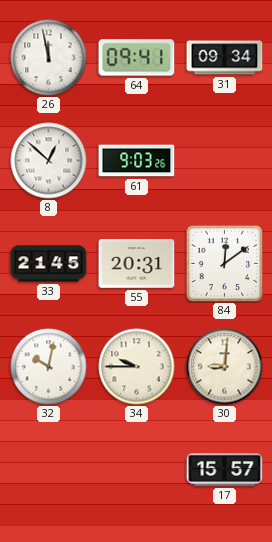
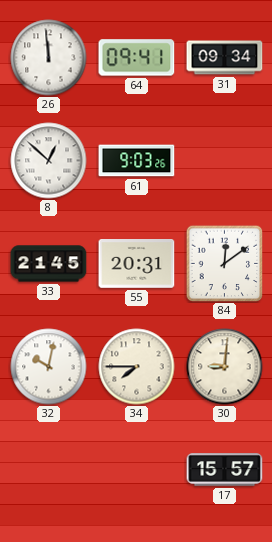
26: 11:58 -> 11:59
34: 9:45 -> 7:45
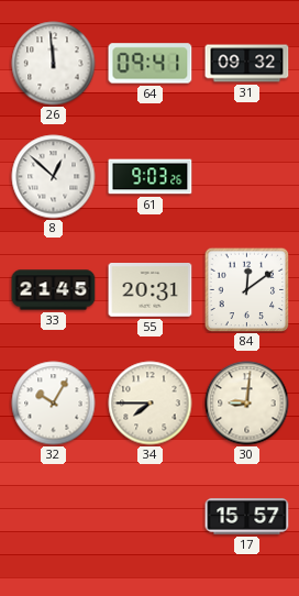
31: 09:34 -> 09:32
32: 10:02 -> 10:05
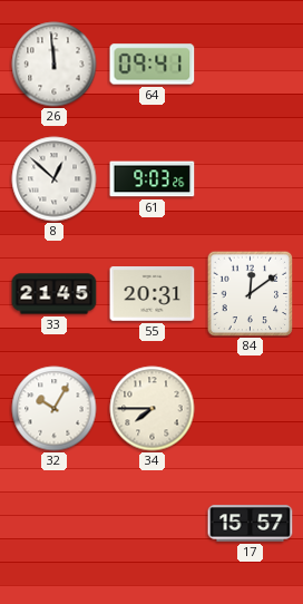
31: 09:32 -> none
30: 9:01 -> none
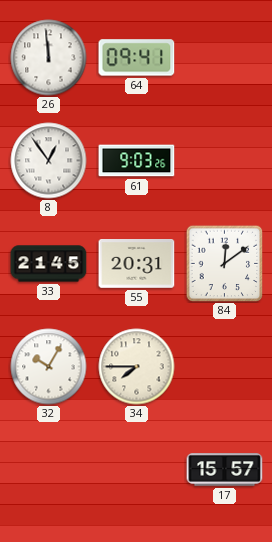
8: 12:52 -> 12:54
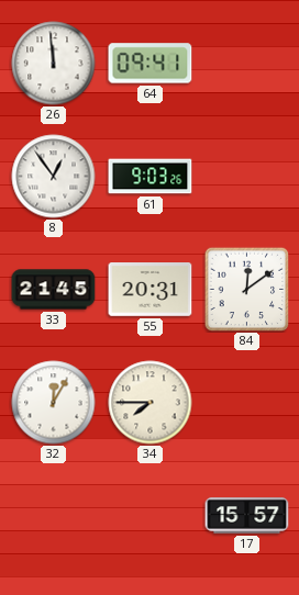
32: 10:05 -> 12:05
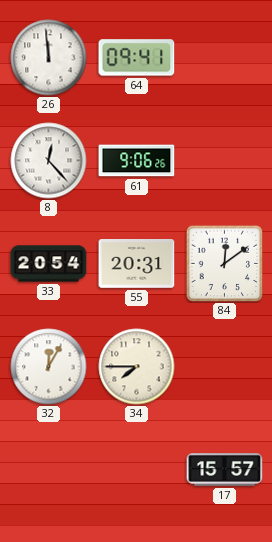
8: 12:54 -> 12:23
61: 9:03 -> 9:06
33: 21:45 -> 20:54
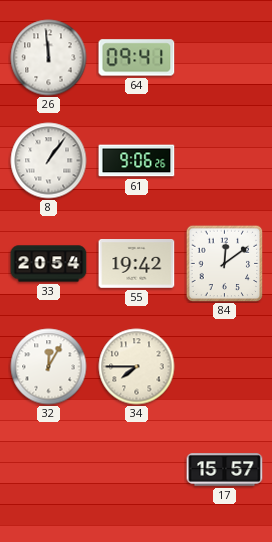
8: 12:23 -> 1:06
55: 20:31 -> 19:42
